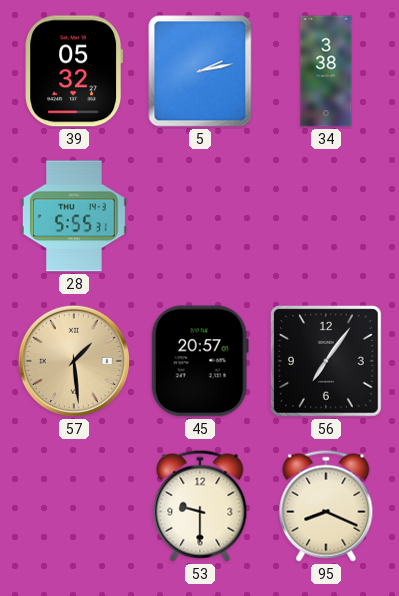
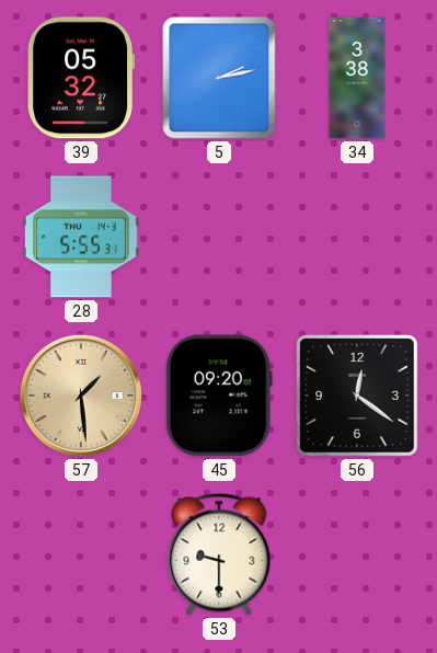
45: 20:57 -> 09:20
56: 7:06 -> 12:21
95: 8:19 -> none
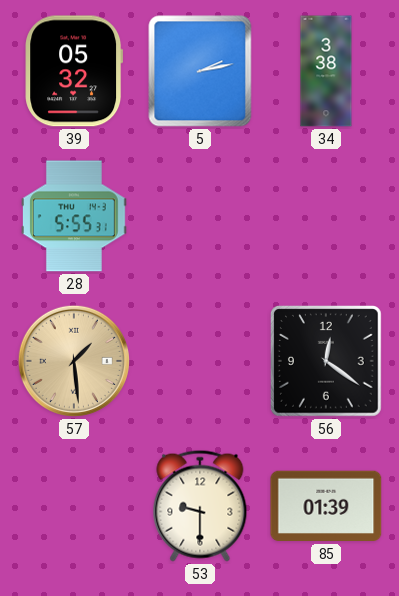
45: 09:20 -> none
85: none -> 01:39
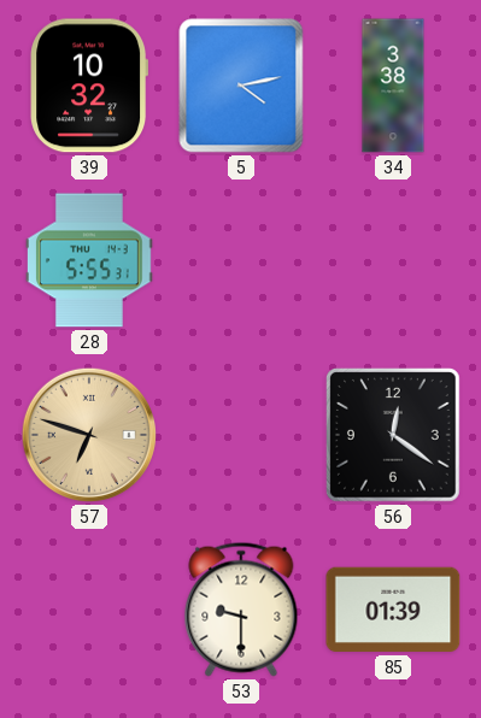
39: 05:32 -> 10:32
5: 2:13 -> 4:13
57: 1:29 -> 6:48
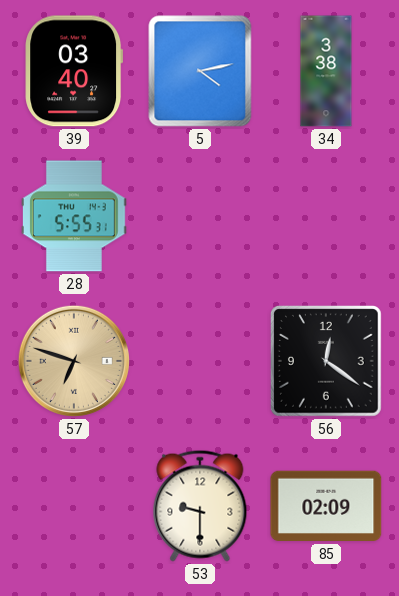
39: 10:32 -> 03:40
85: 01:39 -> 02:09
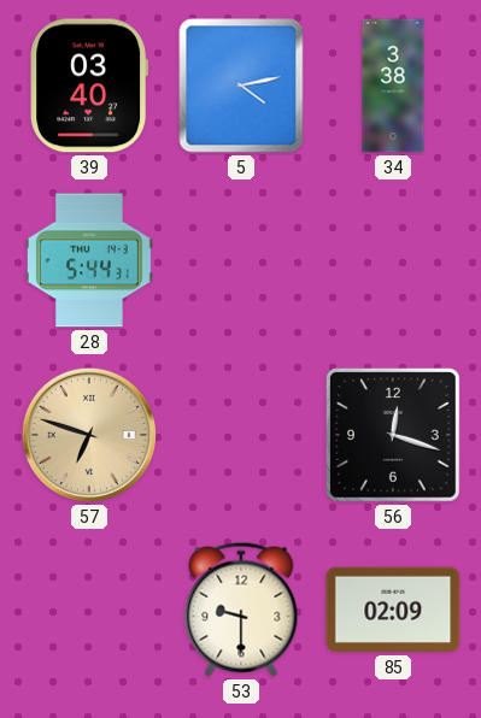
28: 5:55 -> 5:44
56: 12:21 -> 12:18
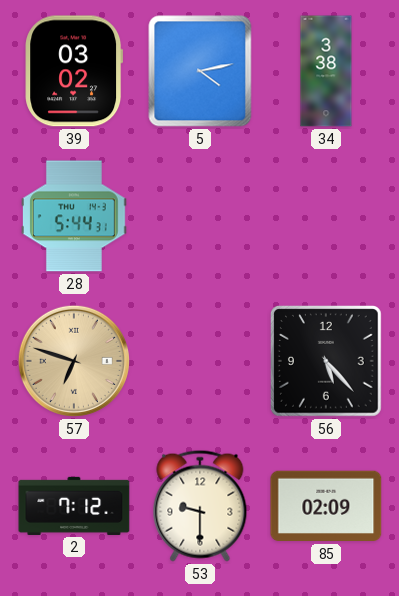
39: 03:40 -> 03:02
56: 12:18 -> 5:23
2: none -> 7:12
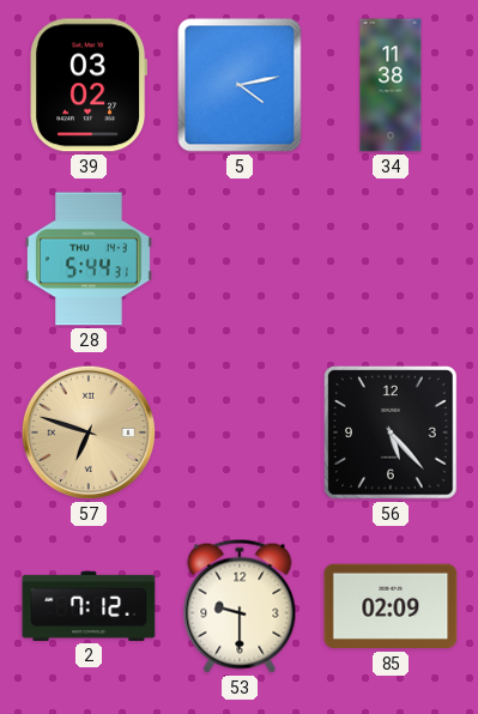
34: 3:38 -> 11:38
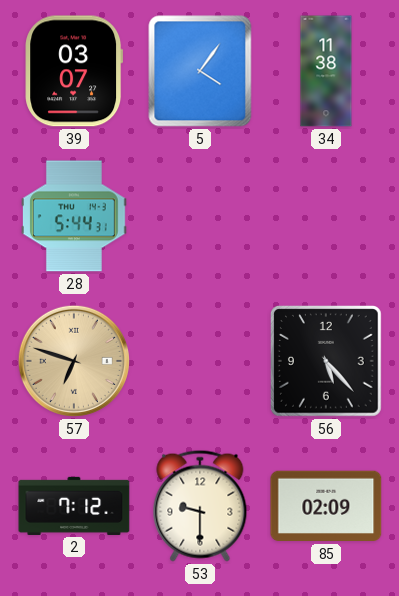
39: 03:02 -> 03:07
5: 4:13 -> 4:06
